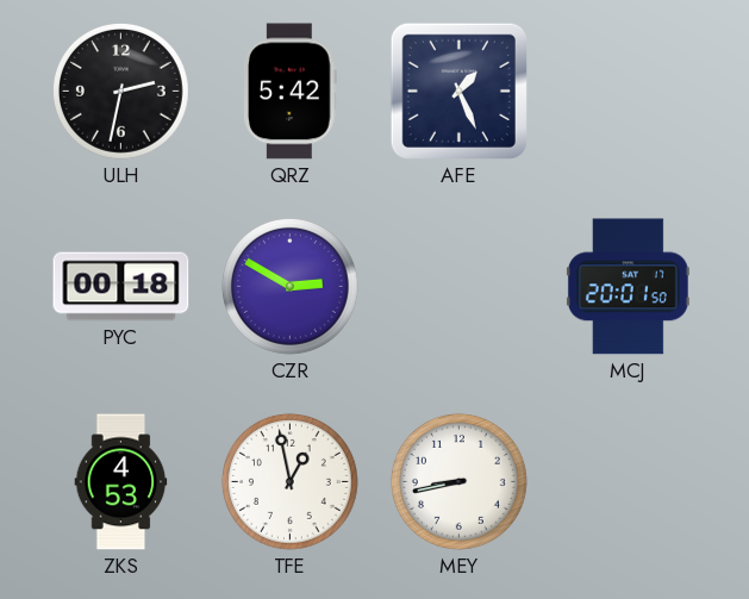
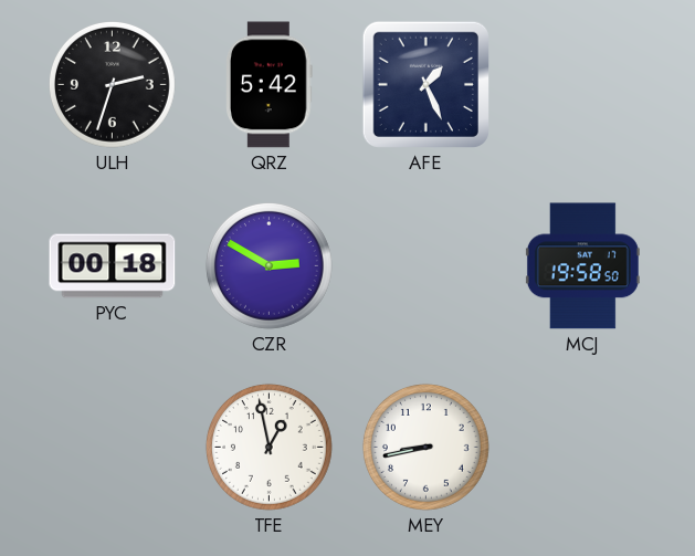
ULH: 2:32 -> 2:33
MCJ: 20:01 -> 19:58
ZKS: 4:53 -> none
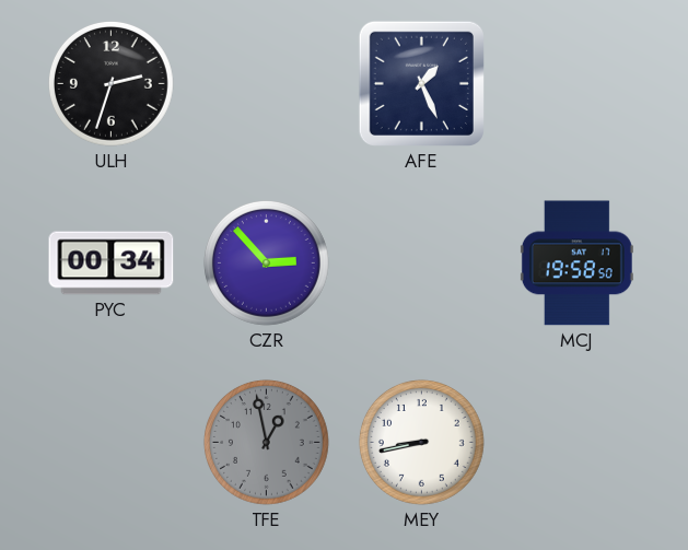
QRZ: 5:42 -> none
PYC: 00:18 -> 00:34
CZR: 2:50 -> 2:53
TFE dial: white -> grey
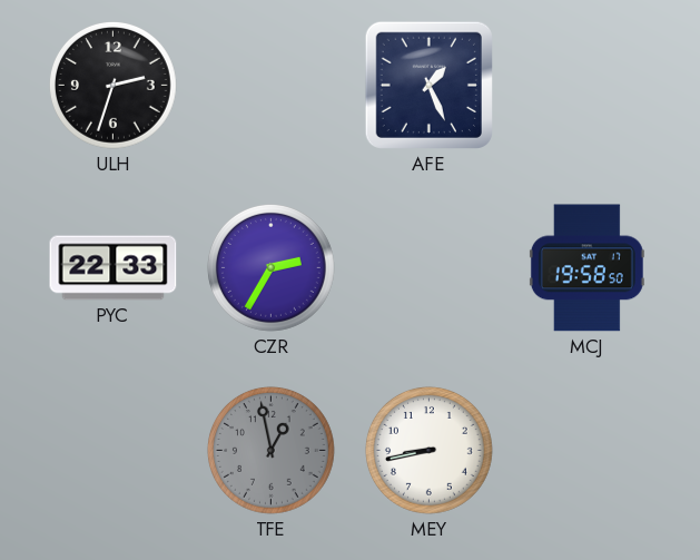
PYC: 00:34 -> 22:33
CZR: 2:53 -> 2:35
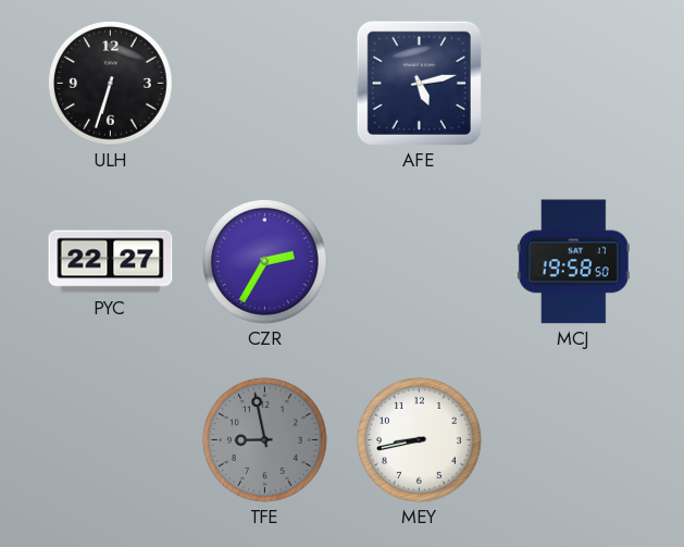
ULH: 2:33 -> 6:33
AFE: 1:26 -> 5:13
PYC: 22:33 -> 22:27
TFE: 12:58 -> 8:58
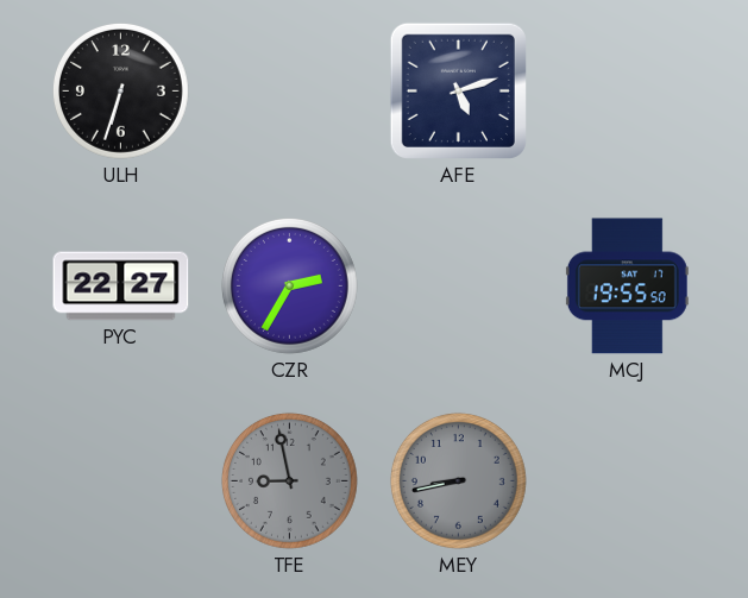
AFE: 5:13 -> 5:12
MCJ: 19:58 -> 19:55
MEY dial: white -> grey
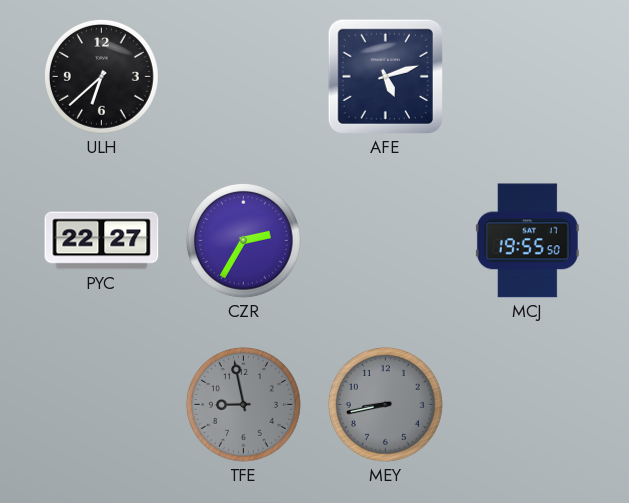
ULH: 6:33 -> 6:38
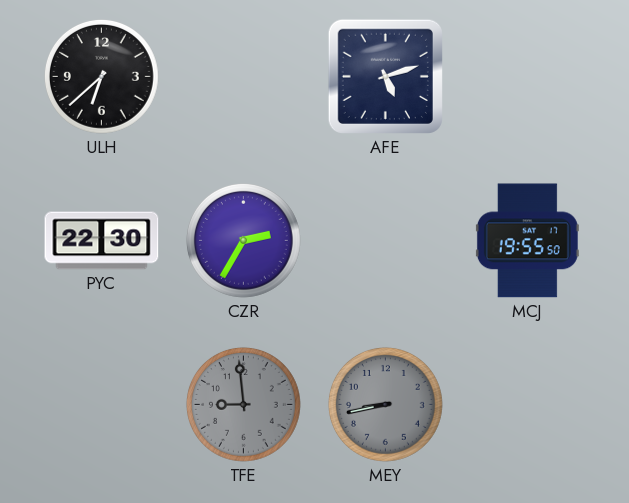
PYC: 22:27 -> 22:30
TFE: 8:58 -> 8:59
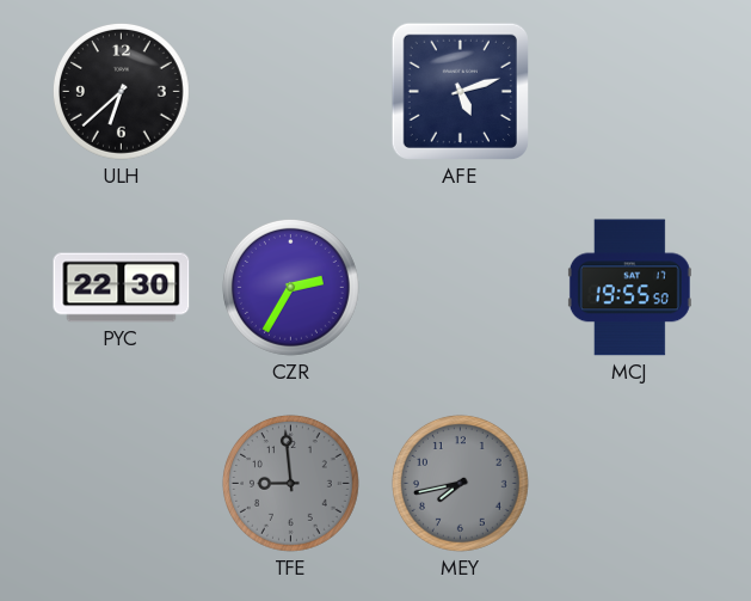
MEY: 8:43 -> 7:43
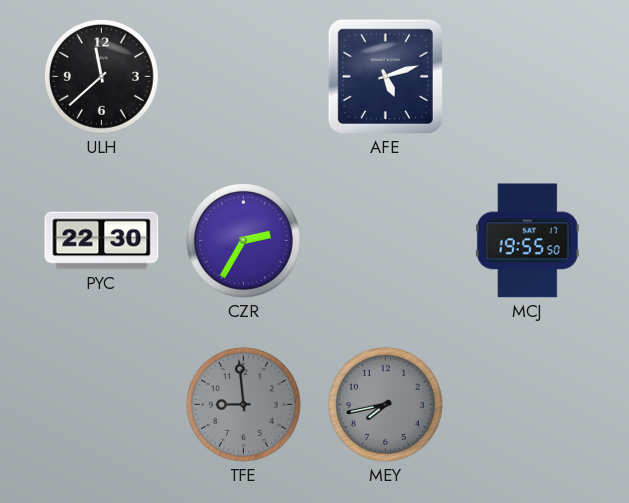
ULH: 6:38 -> 11:38
